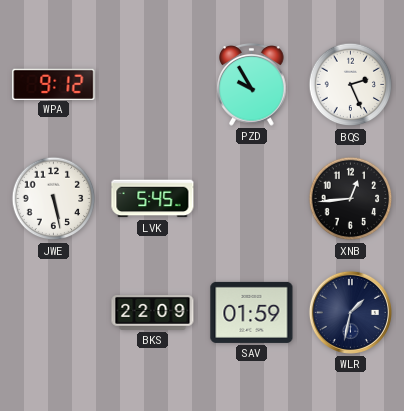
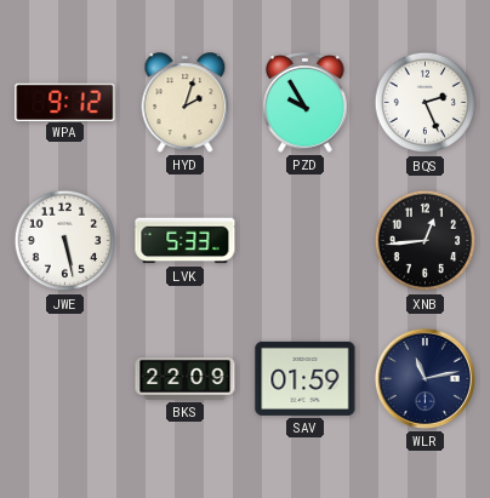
HYD: none -> 2:03
LVK: 5:45 -> 5:33
WLR: 1:32 -> 11:13
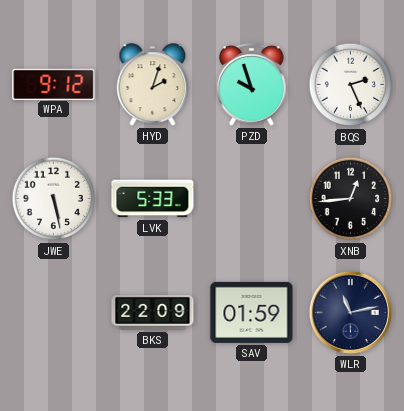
PZD: 9:55 -> 9:57
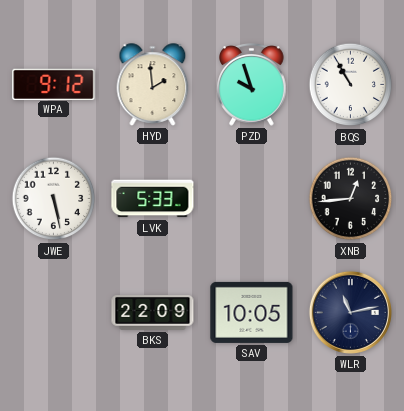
HYD: 2:03 -> 1:59
BQS: 2:26 -> 10:55
SAV: 01:59 -> 10:05
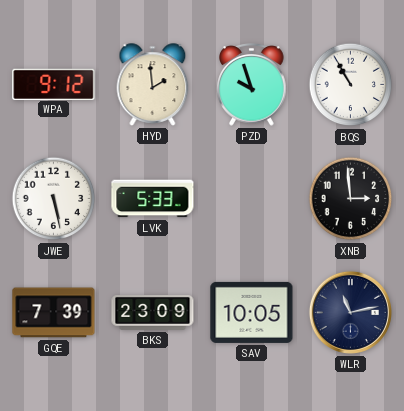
XNB: 12:44 -> 2:59
GQE: none -> 7:39
BKS: 22:09 -> 23:09
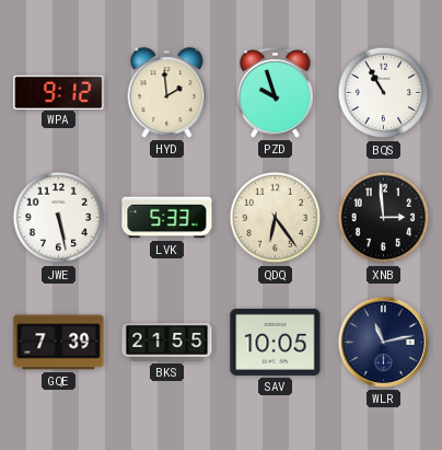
QDQ: none -> 6:24
BKS: 23:09 -> 21:55
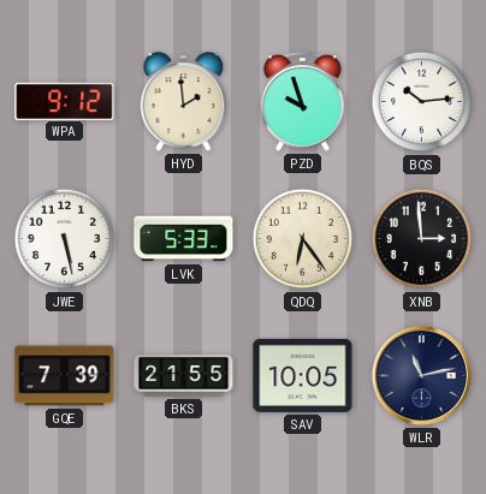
BQS: 10:55 -> 10:14
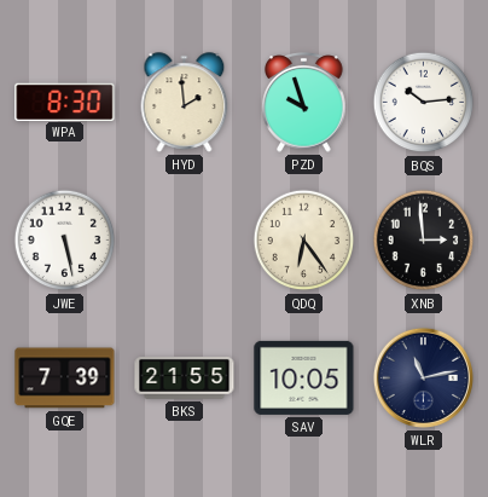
WPA: 9:12 -> 8:30
LVK: 5:33 -> none
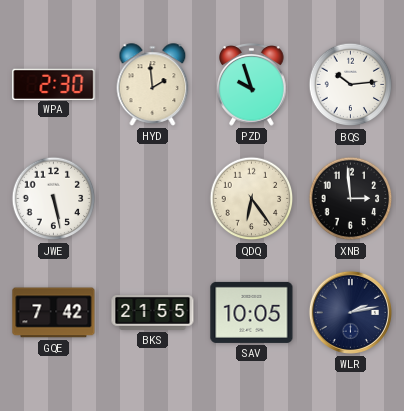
WPA: 8:30 -> 2:30
GQE: 7:39 -> 7:42
WLR: 11:13 -> 2:13
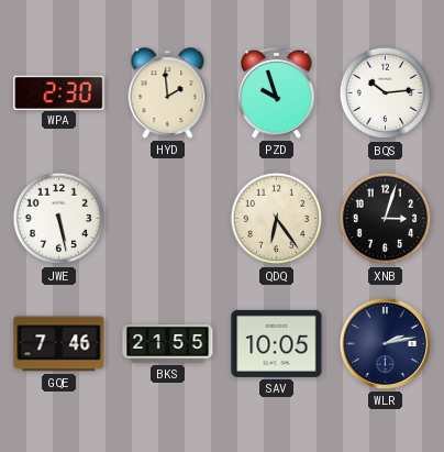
XNB: 2:59 -> 3:03
GQE: 7:42 -> 7:46
